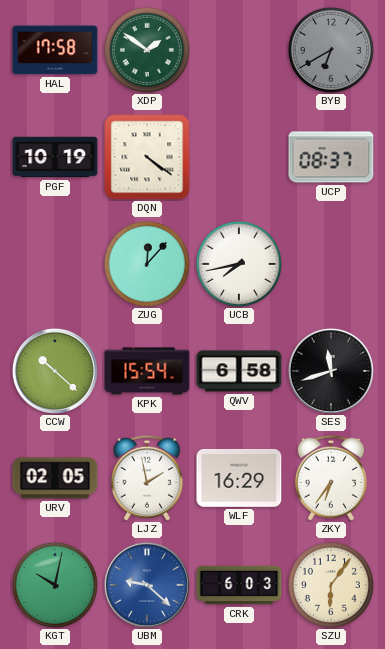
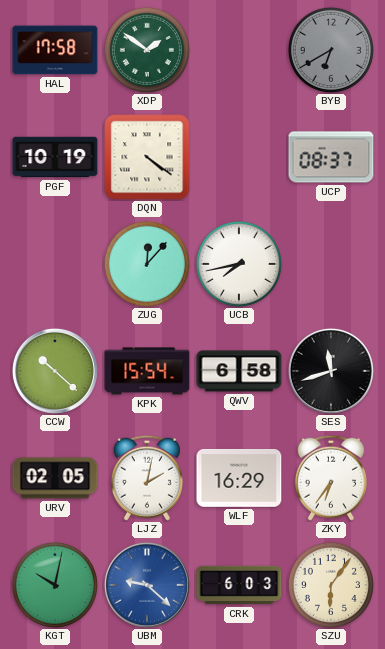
LJZ: 1:58 -> 2:02
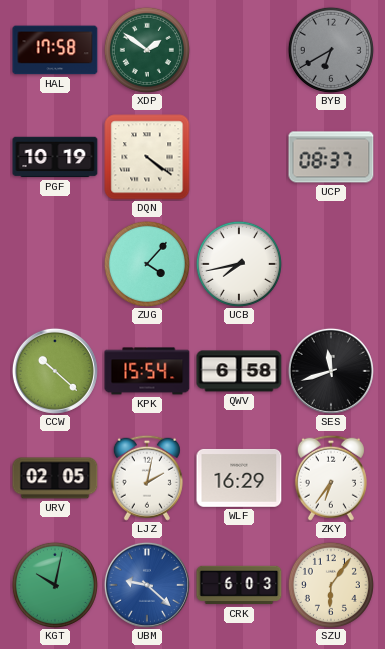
ZUG: 12:07 -> 4:07
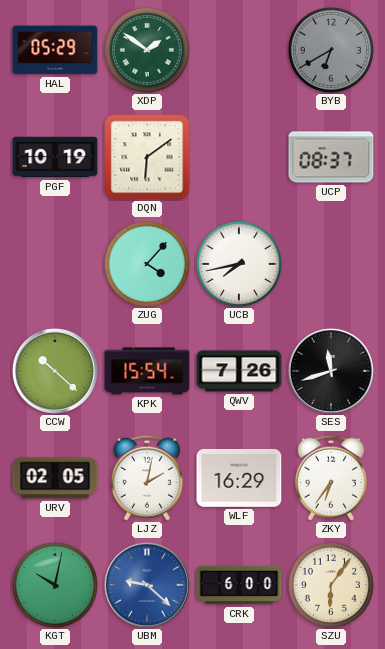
HAL: 17:58 -> 05:29
DQN: 4:21 -> 6:09
QWV: 6:58 -> 7:26
CRK: 6:03 -> 6:00
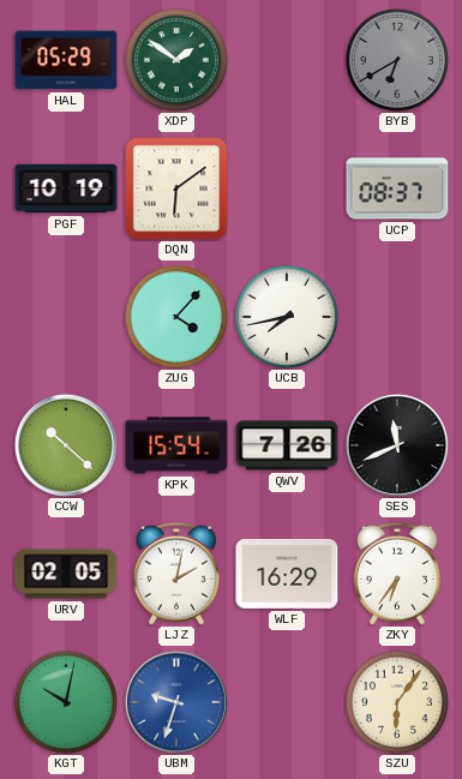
SES: 11:42 -> 11:41
UBM: 9:22 -> 9:33
CRK: 6:00 -> none
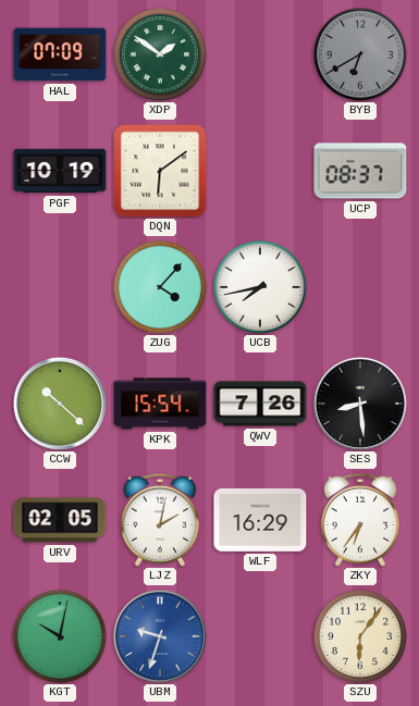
HAL: 05:29 -> 07:09
SES: 11:41 -> 8:29
